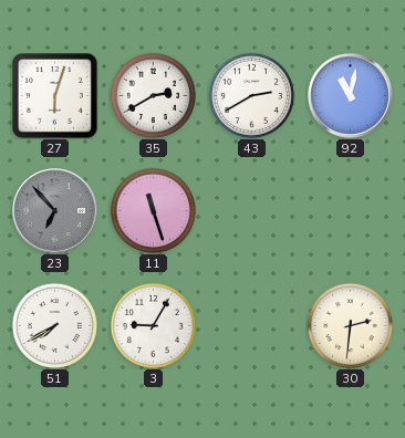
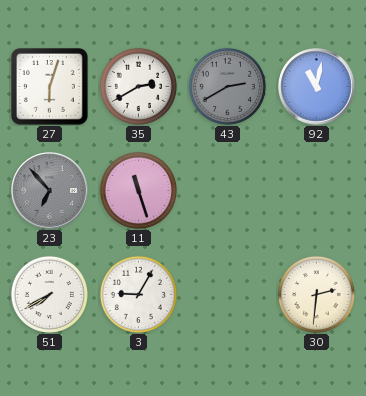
43 dial: white -> grey
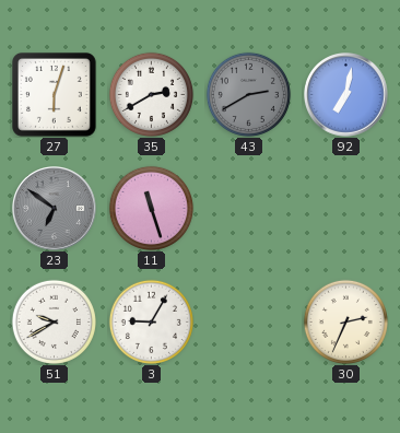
92: 11:02 -> 7:02
23: 6:53 -> 6:51
51: 7:40 -> 9:40
30: 2:31 -> 2:34
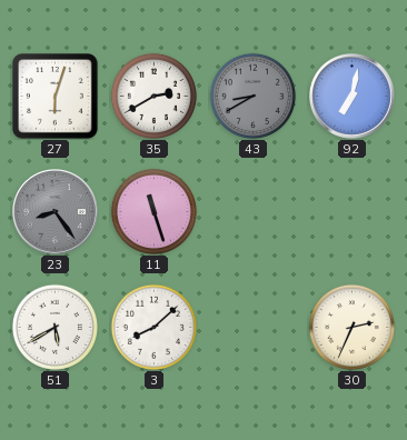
43: 2:40 -> 8:40
23: 6:51 -> 8:24
51: 9:40 -> 5:40
3: 9:05 -> 8:08
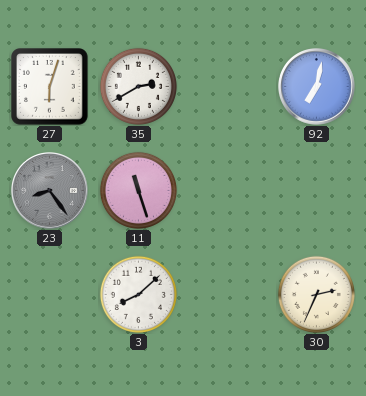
43: 8:40 -> none
51: 5:40 -> none
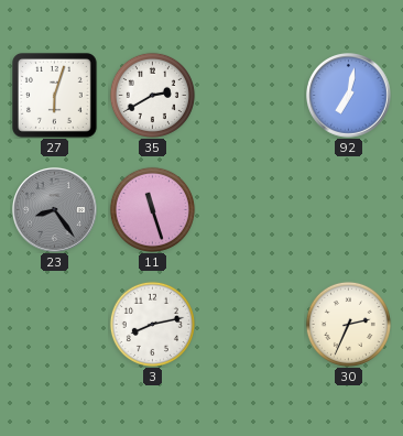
3: 8:08 -> 8:13
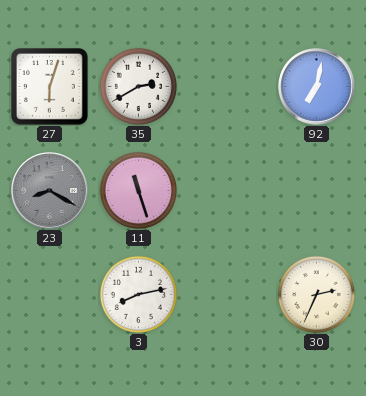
23: 8:24 -> 8:20
